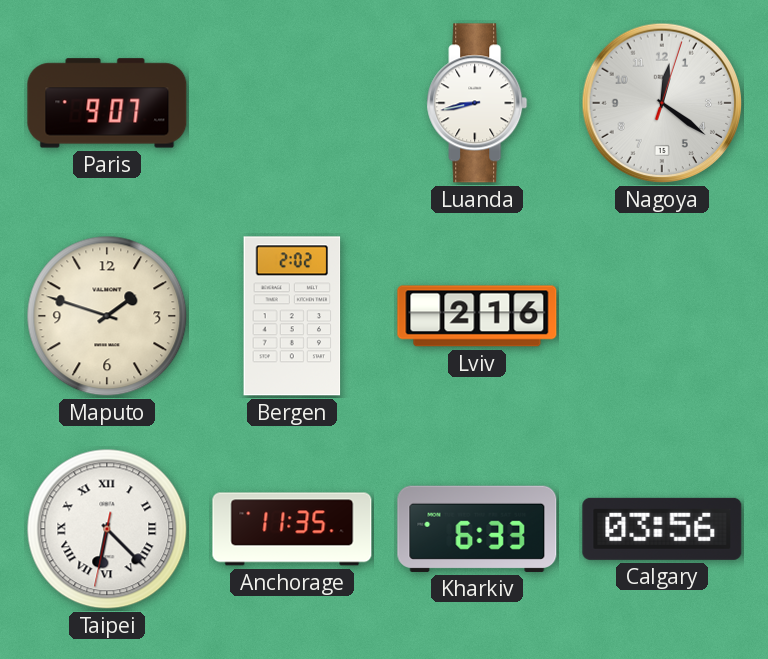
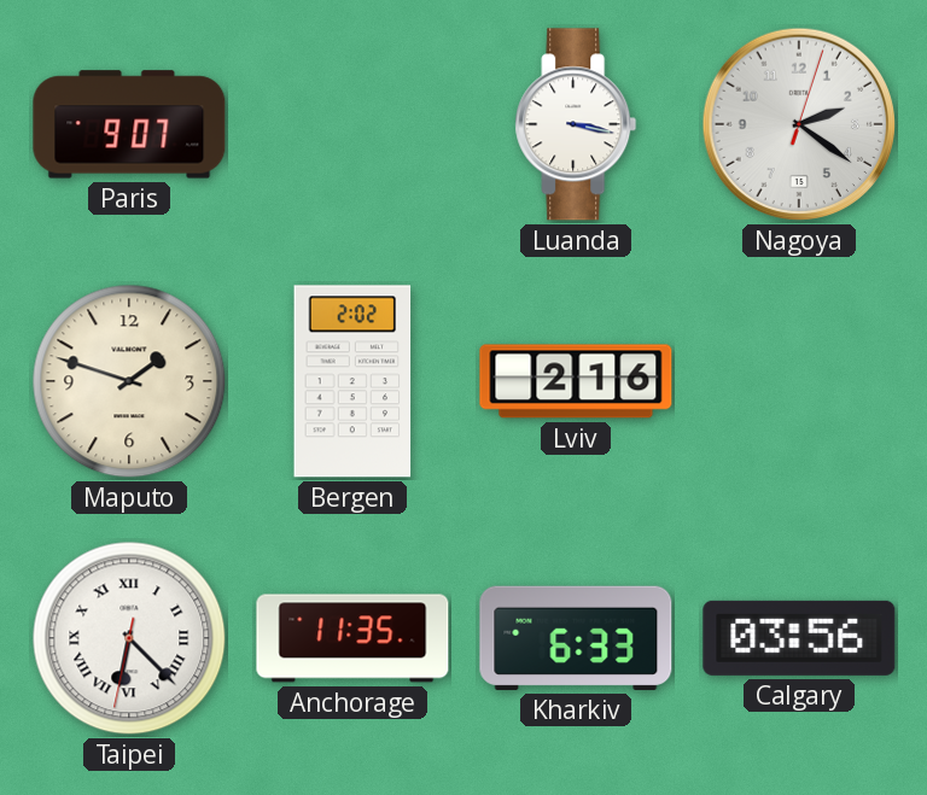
Luanda: 8:43 -> 3:17
Nagoya: 12:21 -> 2:21
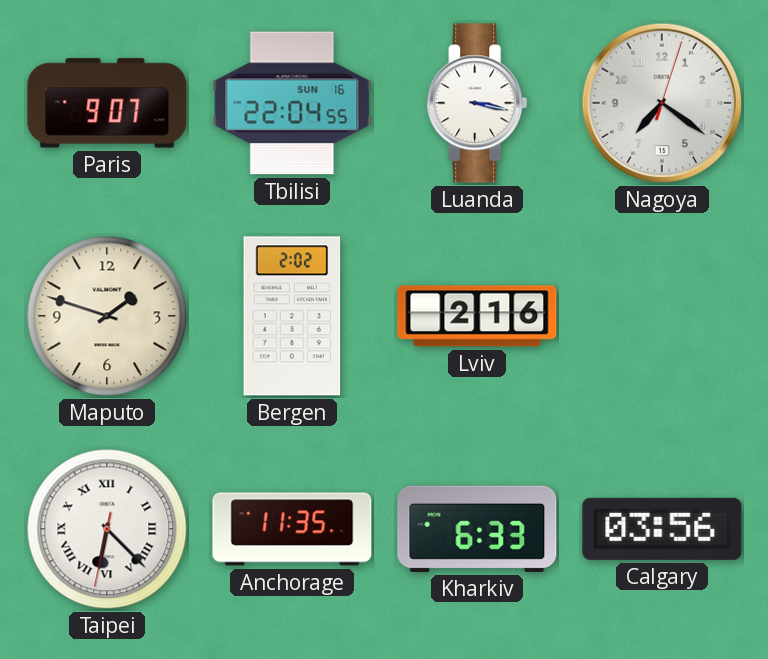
Tbilisi: none -> 22:04
Nagoya: 2:21 -> 7:21
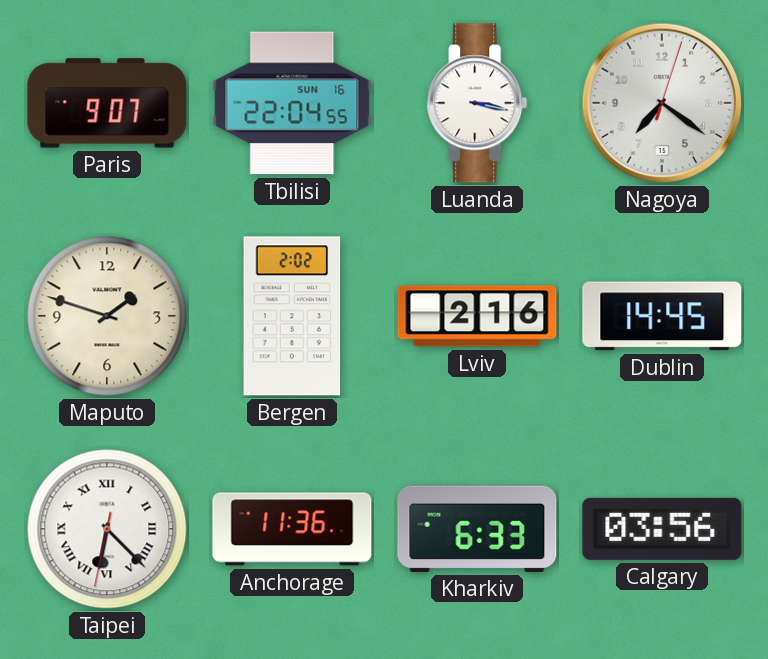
Dublin: none -> 14:45
Anchorage: 11:35 -> 11:36
